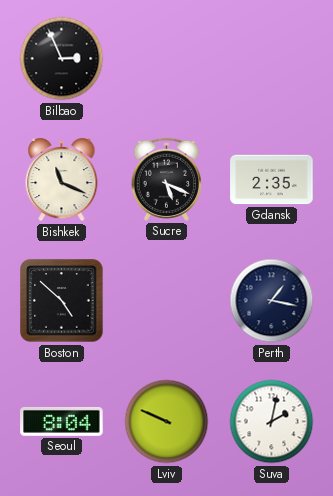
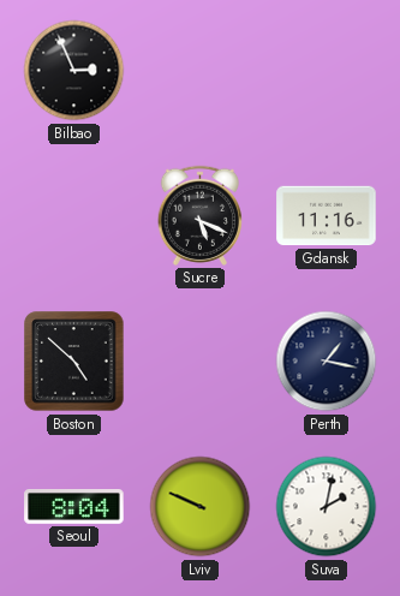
Bishkek: 11:19 -> none
Gdansk: 2:35 -> 11:16
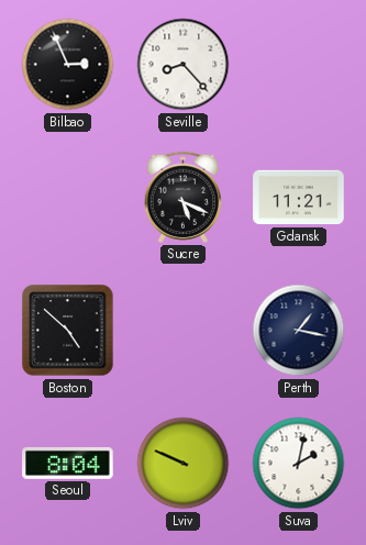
Seville: none -> 8:23
Gdansk: 11:16 -> 11:21
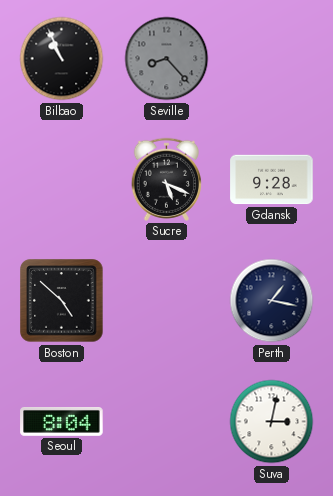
Bilbao: 2:56 -> 10:56
Seville dial: white -> grey
Gdansk: 11:21 -> 9:28
Lviv: 9:49 -> none
Suva: 2:02 -> 3:02
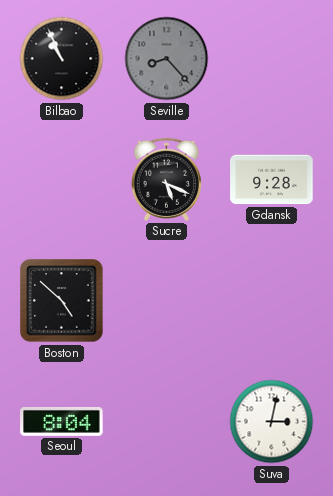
Perth: 1:17 -> none
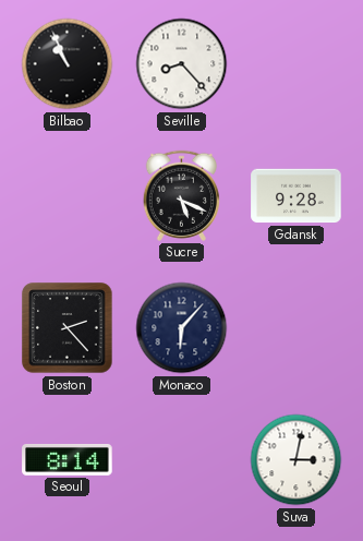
Seville dial: grey -> white
Boston: 4:52 -> 2:23
Monaco: none -> 6:07
Seoul: 8:04 -> 8:14
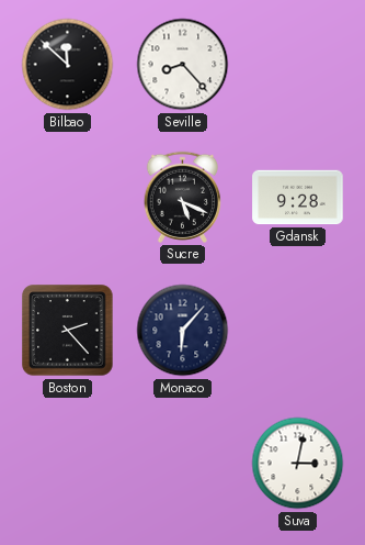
Bilbao: 10:56 -> 11:52
Seoul: 8:14 -> none
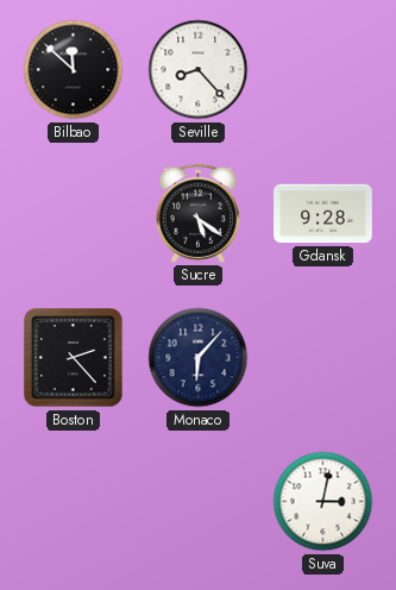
Sucre: 5:19 -> 5:21
